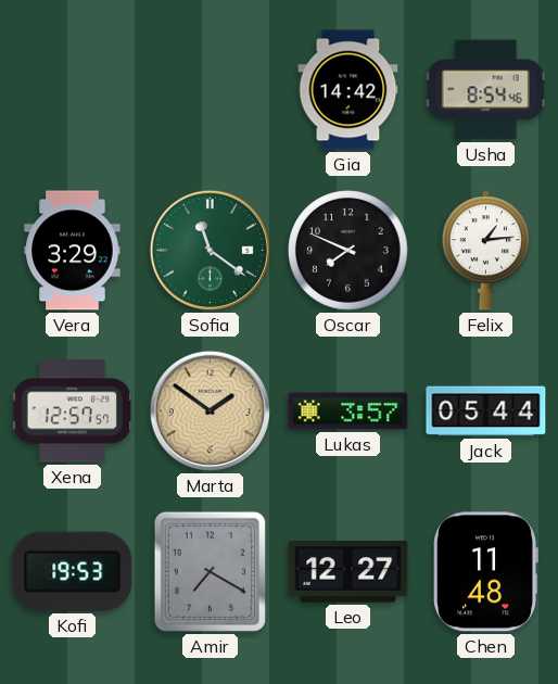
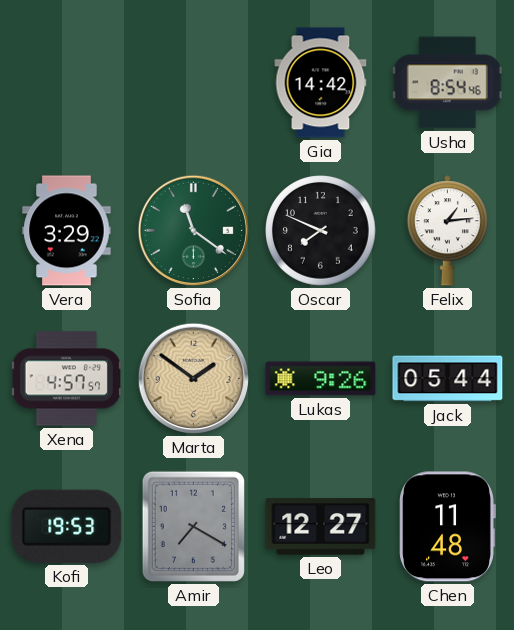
Xena: 12:57 -> 4:57
Lukas: 3:57 -> 9:26
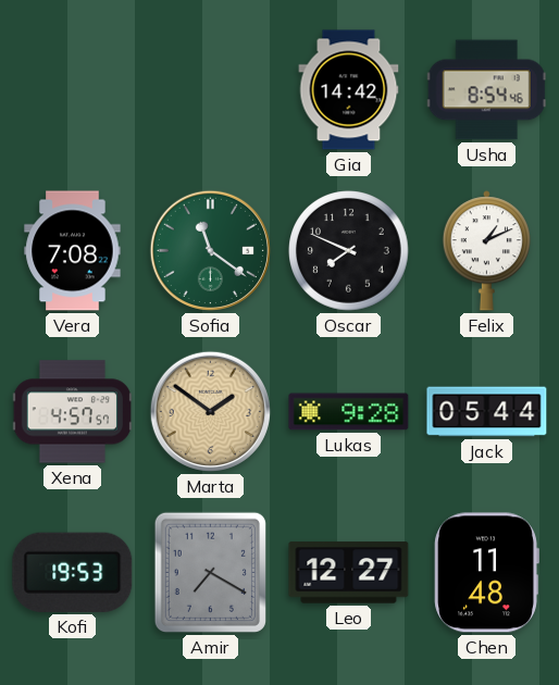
Vera: 3:29 -> 7:08
Felix: 1:14 -> 1:11
Lukas: 9:26 -> 9:28
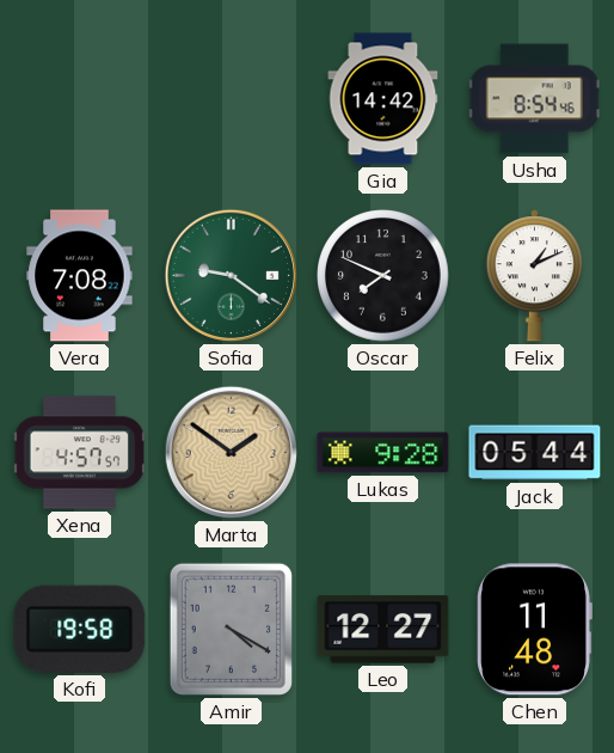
Sofia: 11:21 -> 9:21
Kofi: 19:53 -> 19:58
Amir: 7:20 -> 4:20
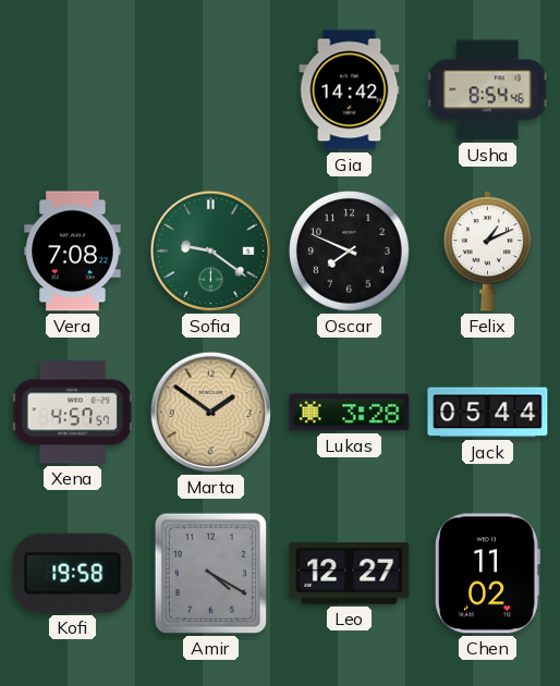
Lukas: 9:28 -> 3:28
Chen: 11:48 -> 11:02
